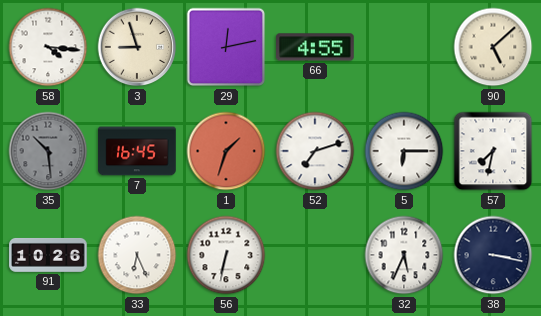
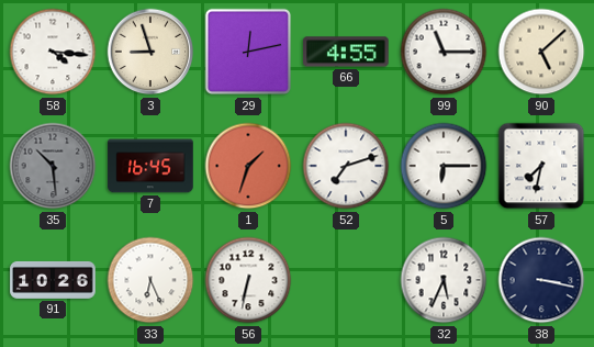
99: none -> 11:15
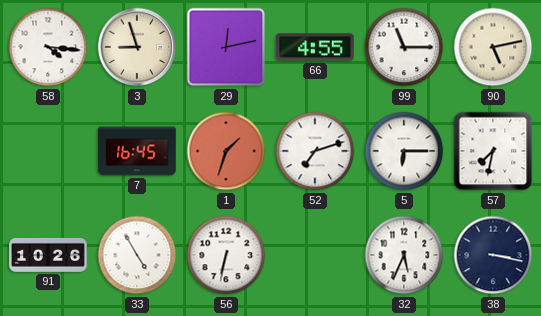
90: 5:08 -> 5:13
35: 10:29 -> none
33: 6:26 -> 4:55
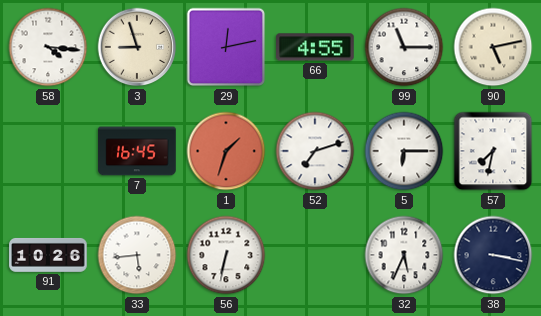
33: 4:55 -> 5:44
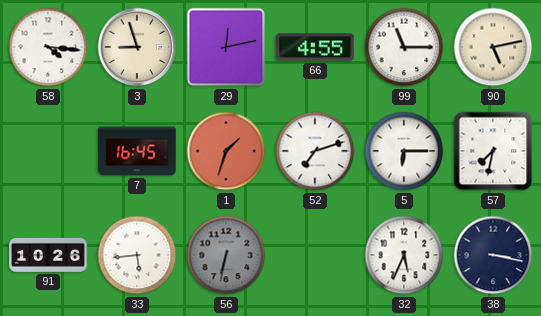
56 dial: white -> grey
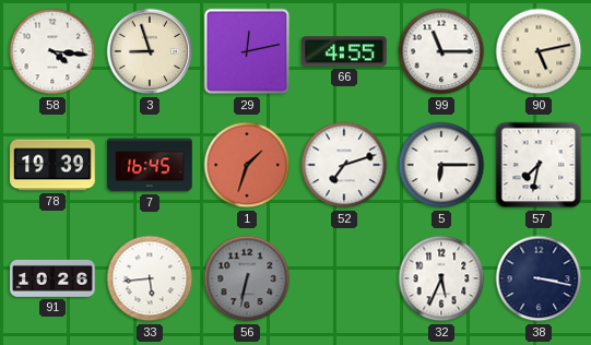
78: none -> 19:39
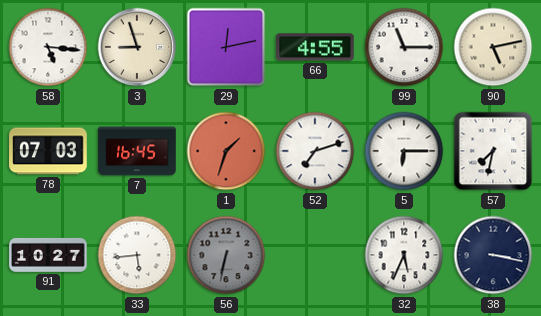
58: 4:16 -> 5:16
78: 19:39 -> 07:03
91: 10:26 -> 10:27
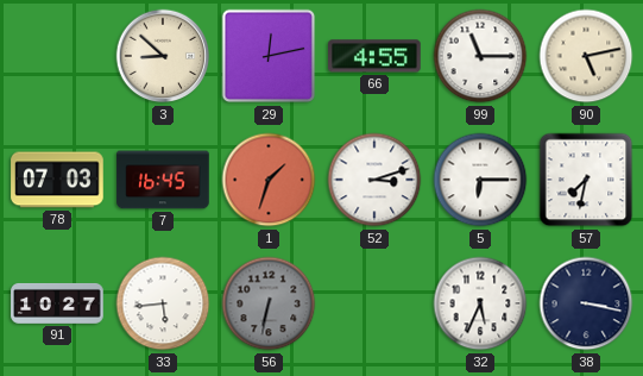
58: 5:16 -> none
3: 8:57 -> 8:52
52: 7:12 -> 3:12
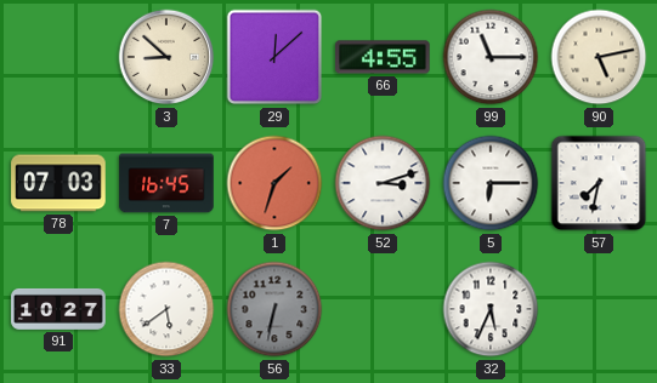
29: 12:13 -> 12:08
33: 5:44 -> 5:39
38: 3:17 -> none
